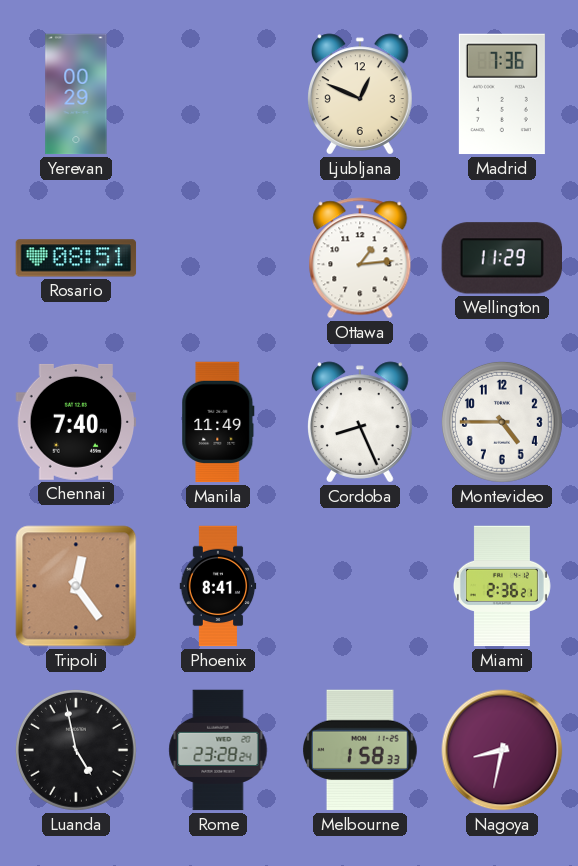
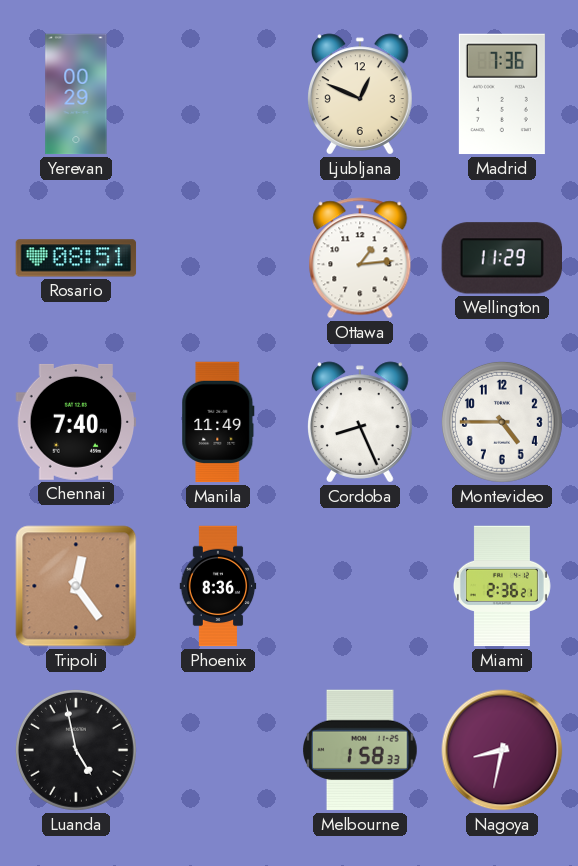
Phoenix: 8:41 -> 8:36
Rome: 23:28 -> none
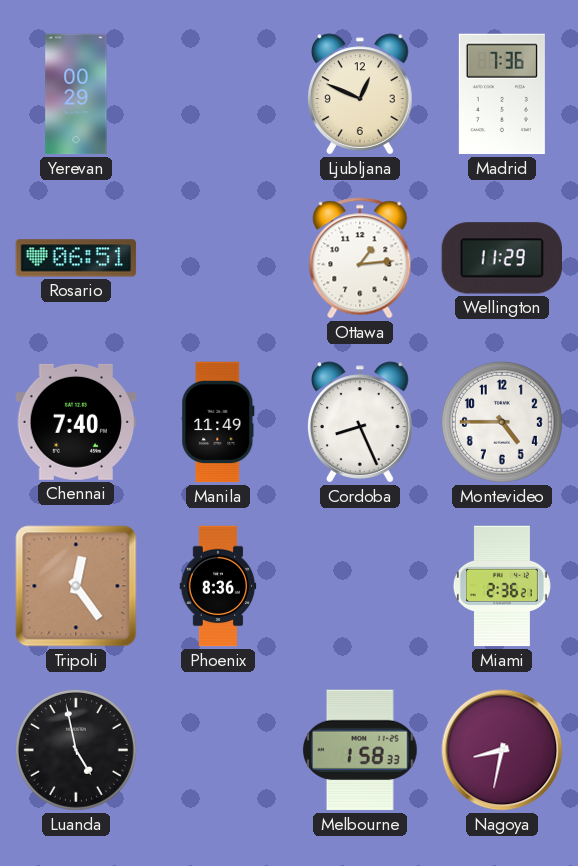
Rosario: 08:51 -> 06:51
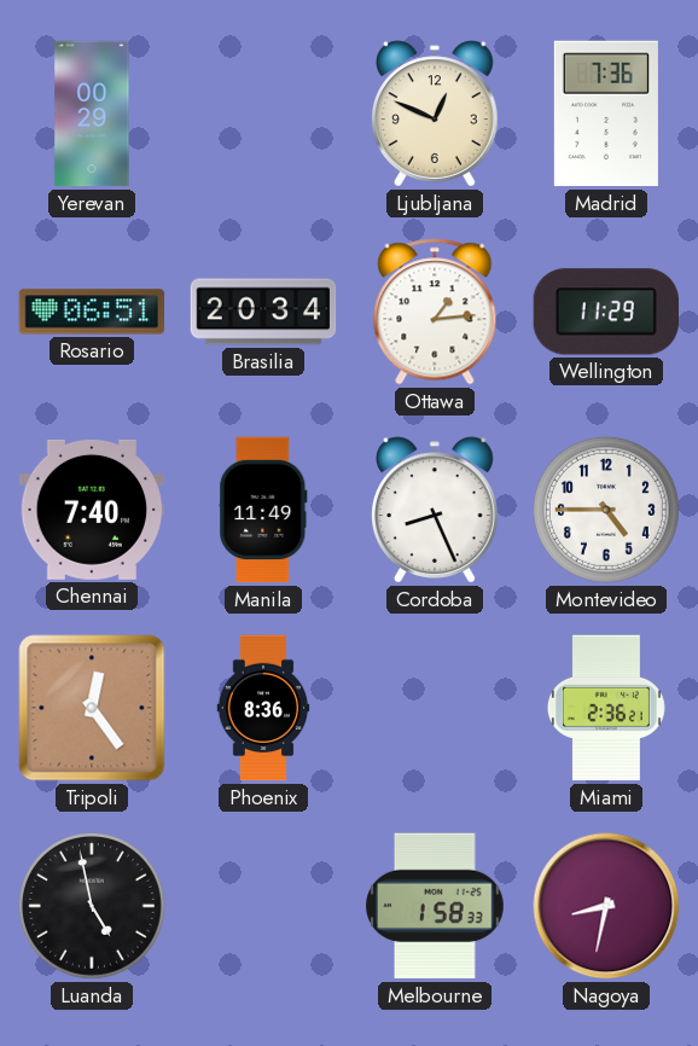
Brasilia: none -> 20:34
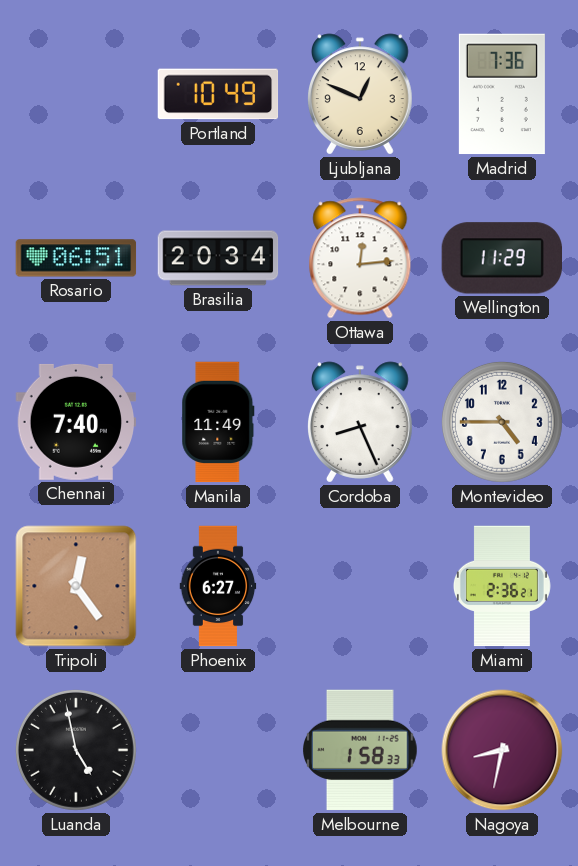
Yerevan: 00:29 -> none
Portland: none -> 10:49
Ottawa: 1:14 -> 12:14
Phoenix: 8:36 -> 6:27
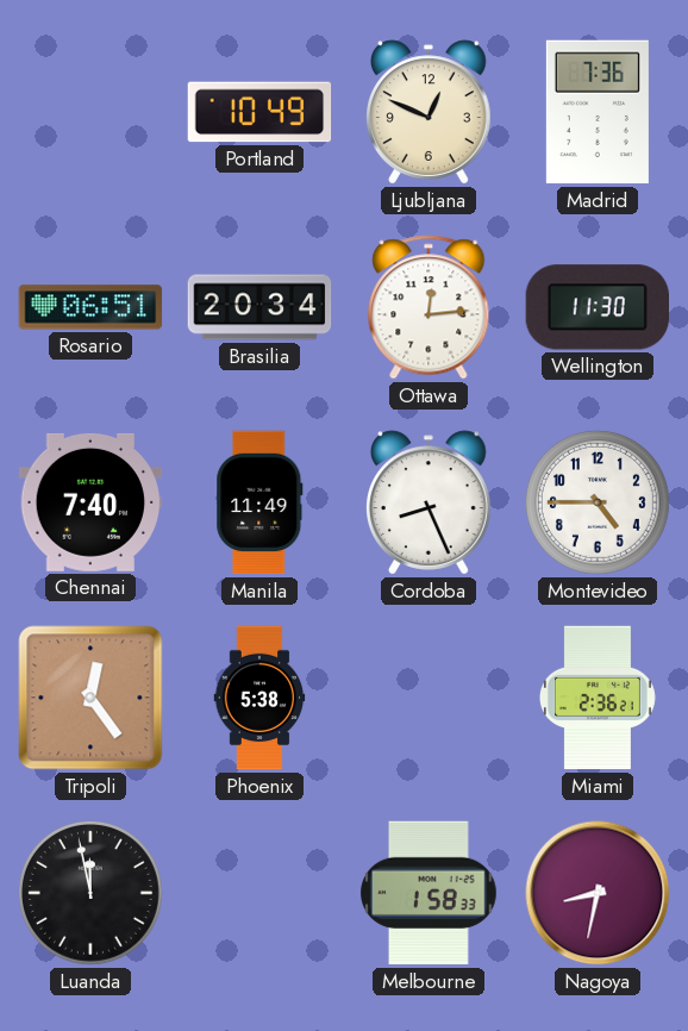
Wellington: 11:29 -> 11:30
Phoenix: 6:27 -> 5:38
Luanda: 4:58 -> 11:58
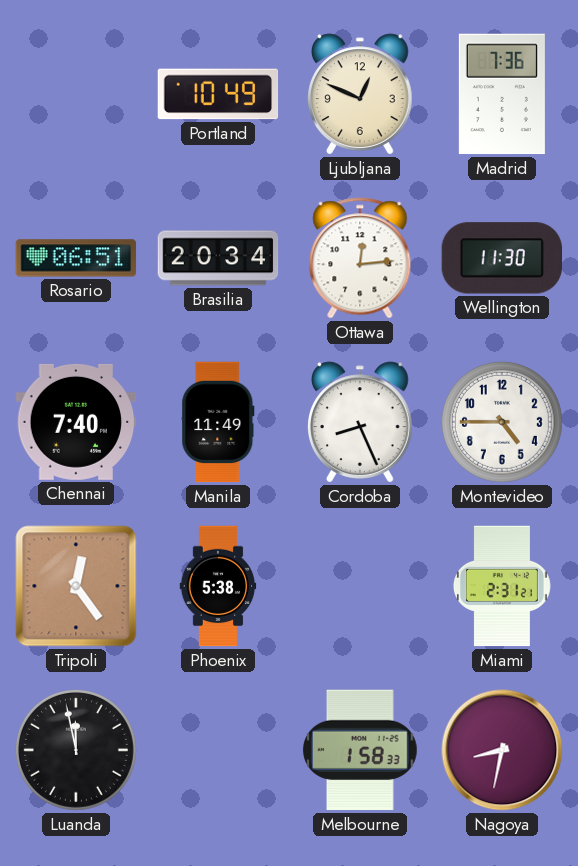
Miami: 2:36 -> 2:31
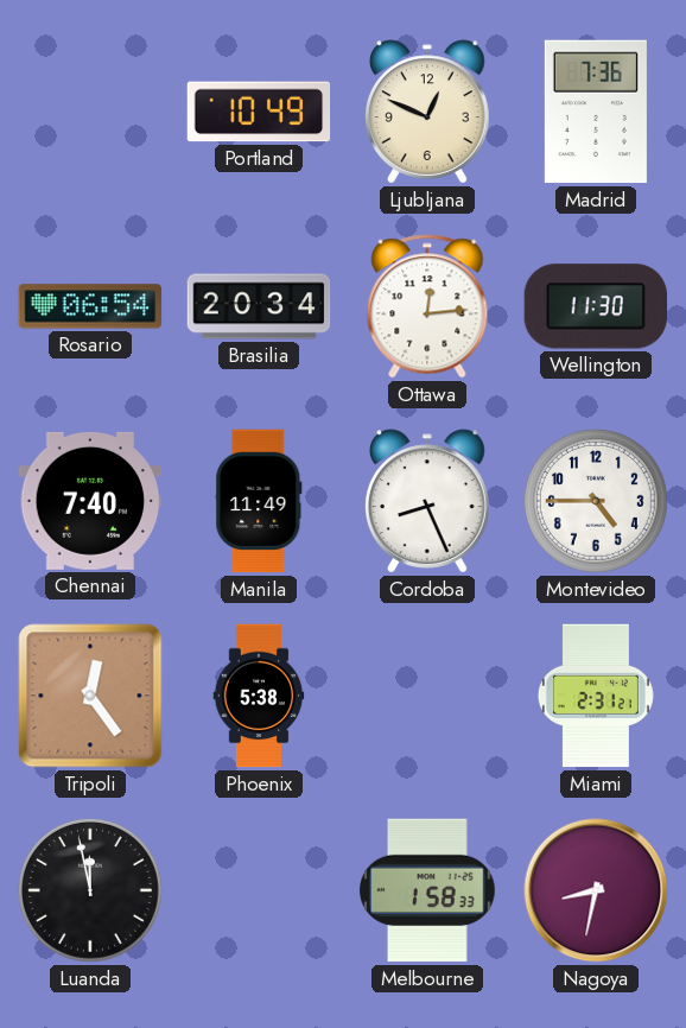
Rosario: 06:51 -> 06:54
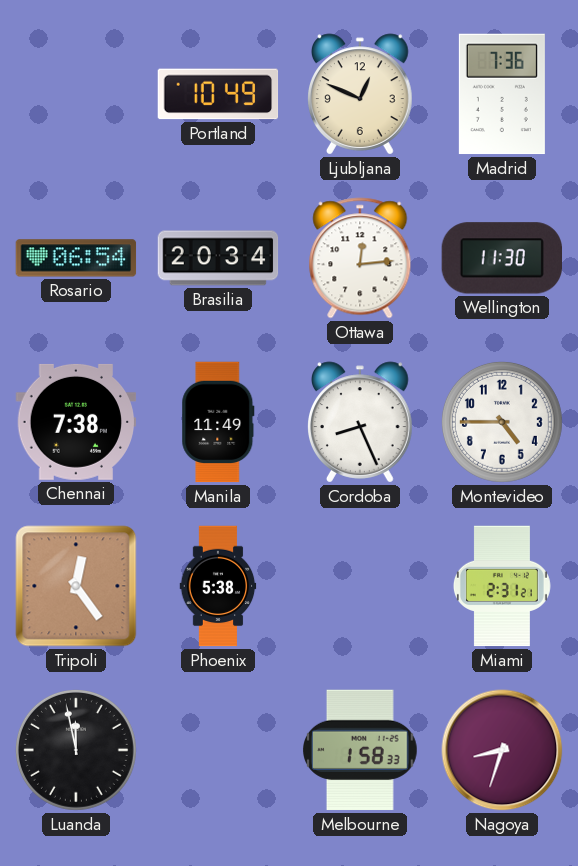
Chennai: 7:40 -> 7:38
Nagoya: 8:32 -> 8:33
